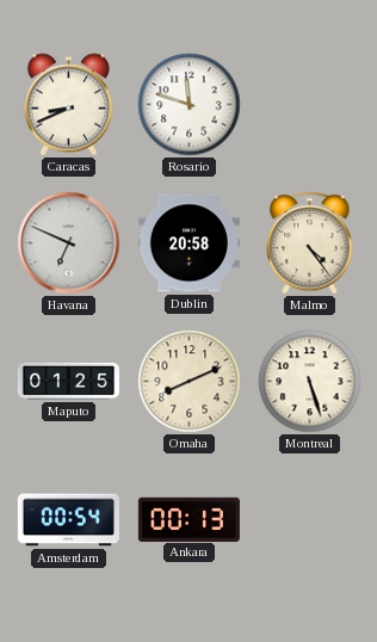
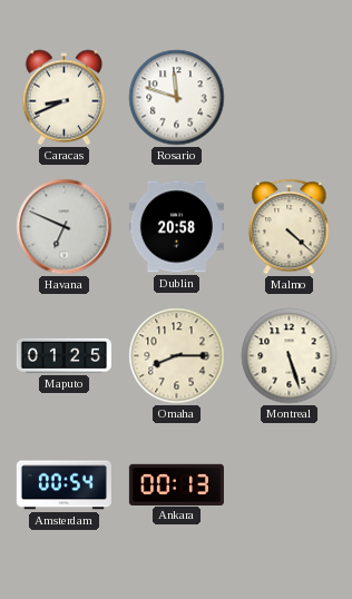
Malmo: 4:24 -> 4:22
Omaha: 8:11 -> 8:15
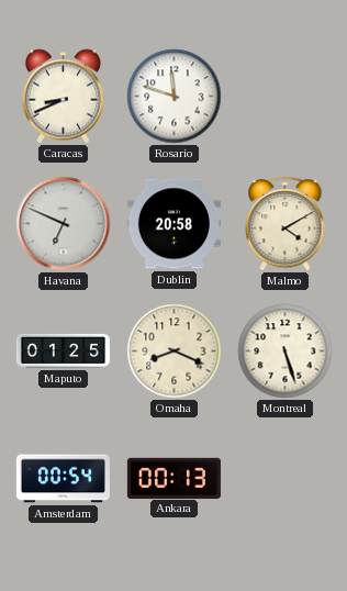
Malmo: 4:22 -> 4:10
Omaha: 8:15 -> 8:19
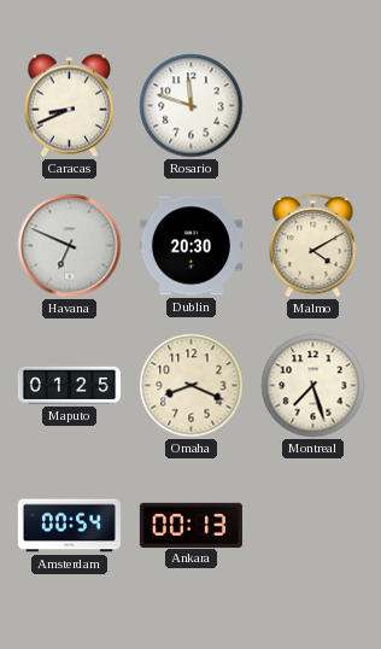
Dublin: 20:58 -> 20:30
Montreal: 5:27 -> 7:27
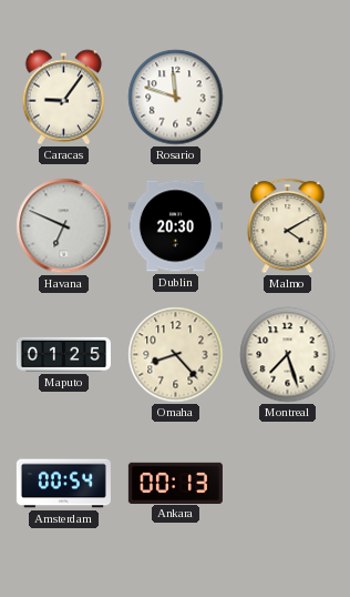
Caracas: 8:41 -> 9:06
Omaha: 8:19 -> 8:23
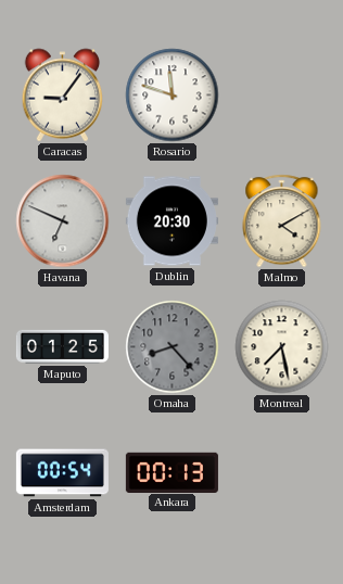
Omaha dial: cream -> grey
Montreal: 7:27 -> 7:28
